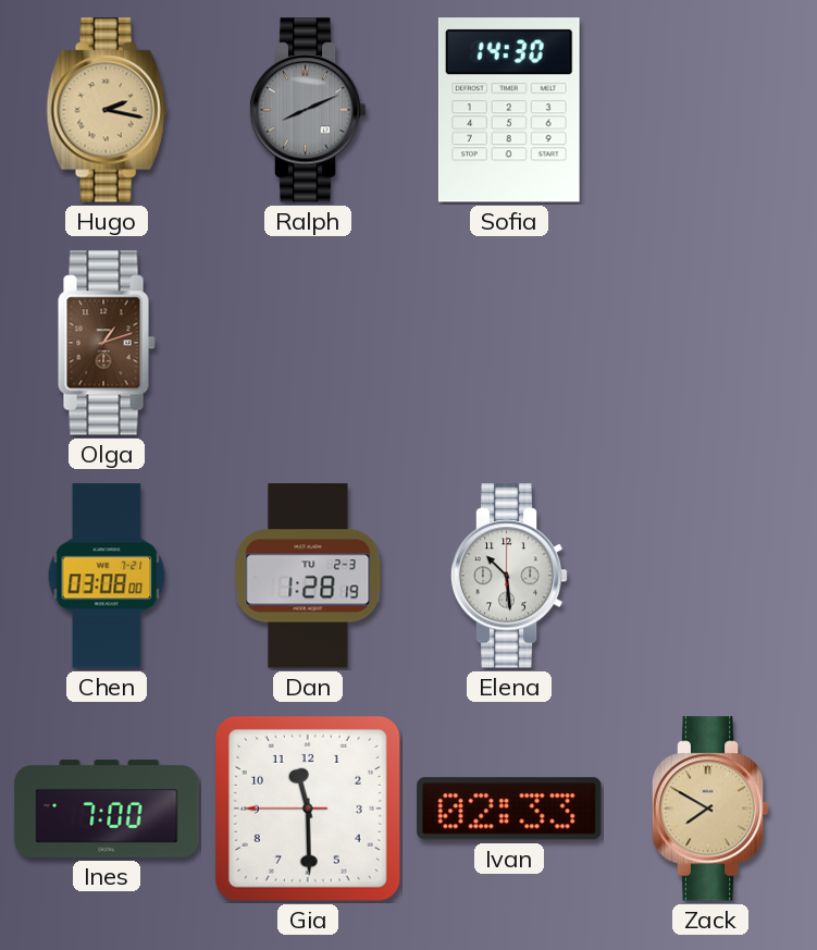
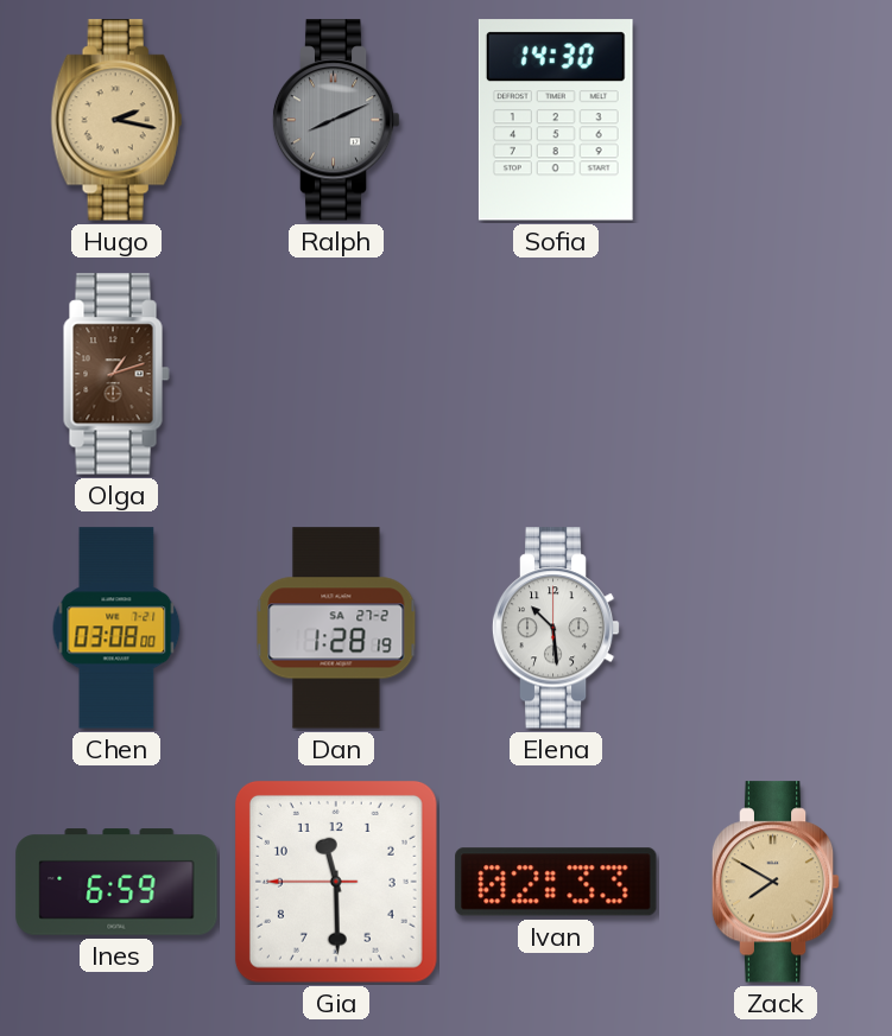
Dan date: TU 2-3 -> SA 27-2
Ines: 7:00 -> 6:59
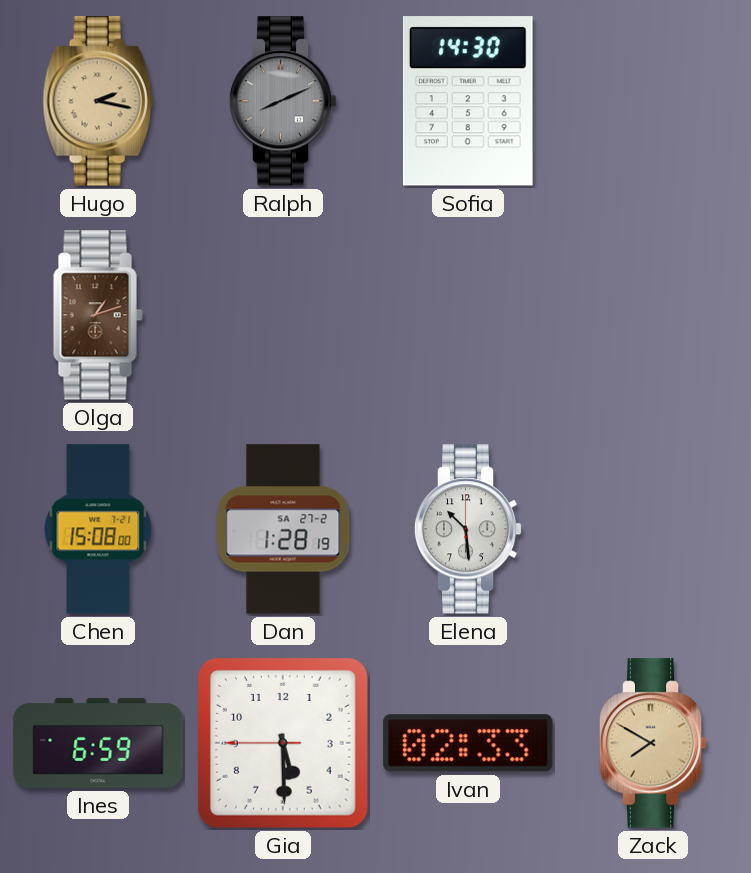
Chen: 03:08 -> 15:08
Gia: 11:29 -> 5:29
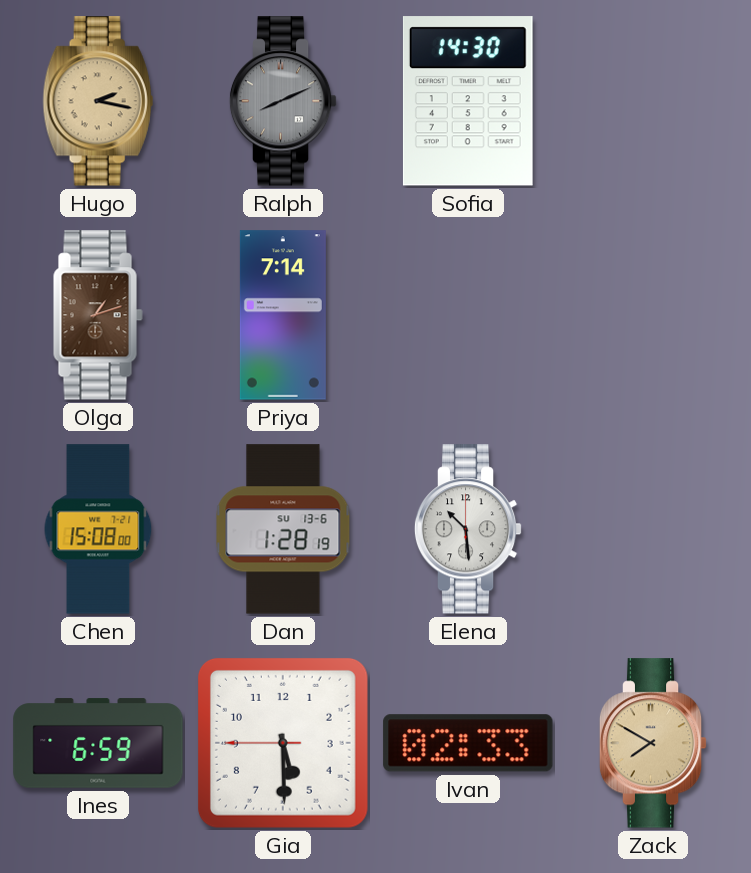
Priya: none -> 7:14
Dan date: SA 27-2 -> SU 13-6
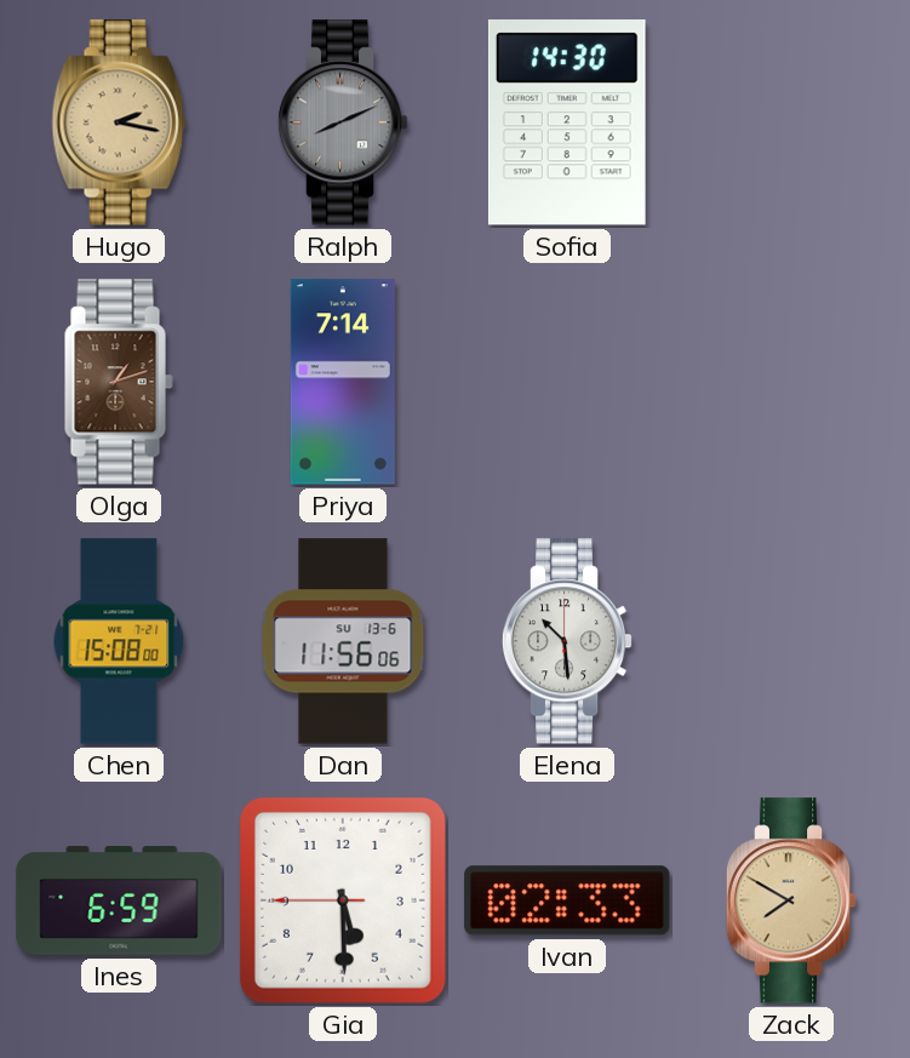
Dan: 1:28 -> 11:56
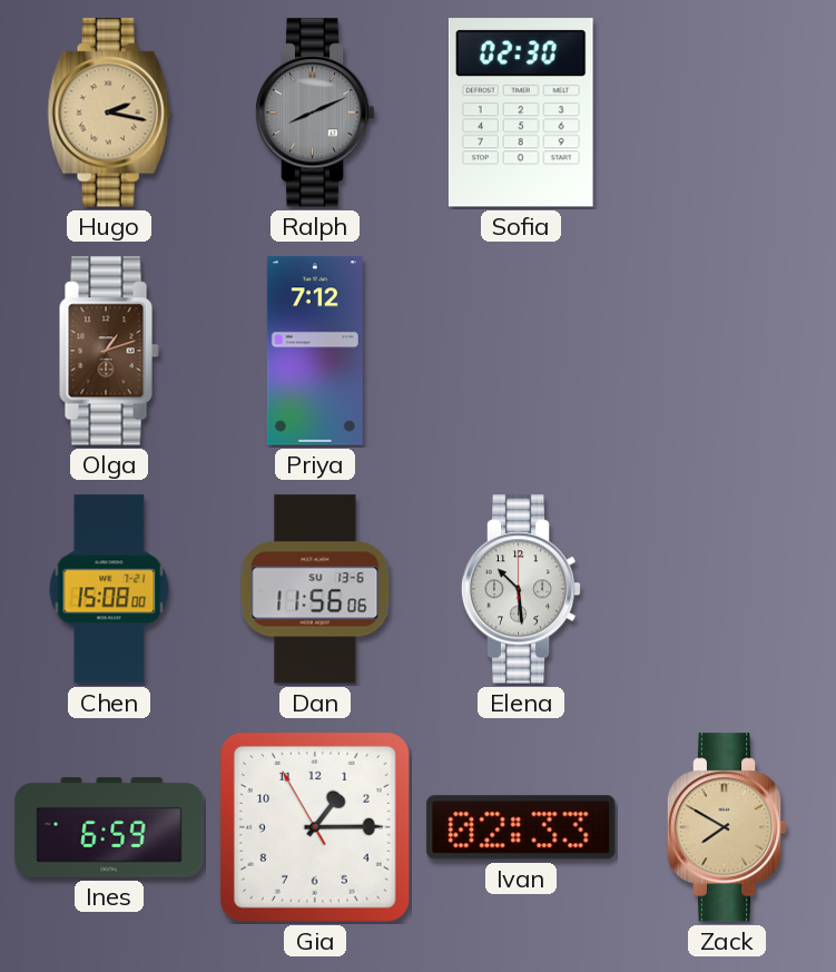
Sofia: 14:30 -> 02:30
Priya: 7:14 -> 7:12
Gia: 5:29 -> 1:14
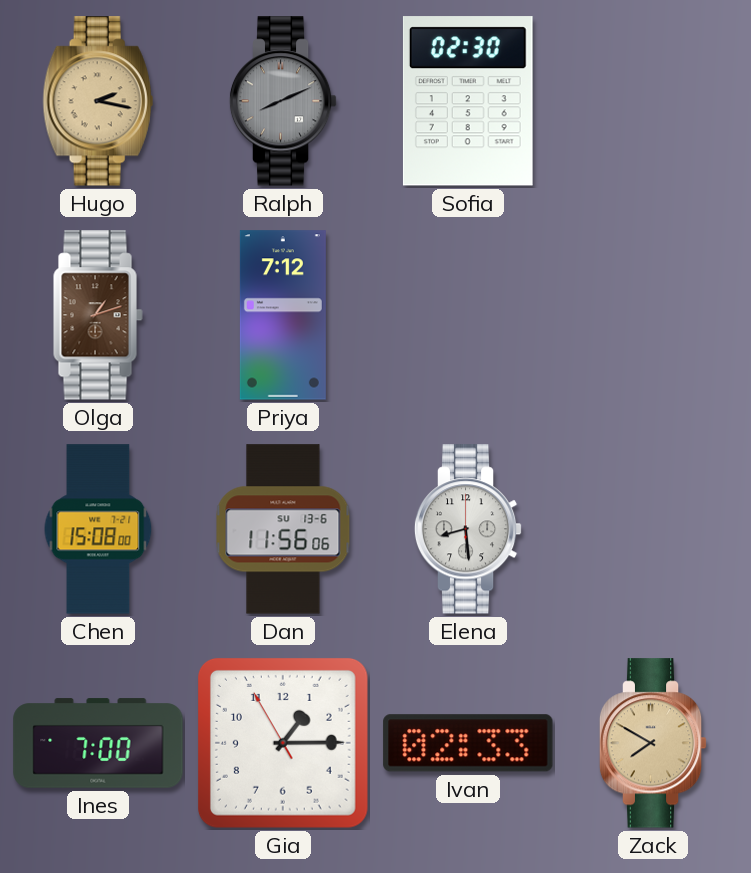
Elena: 10:29 -> 8:29
Ines: 6:59 -> 7:00
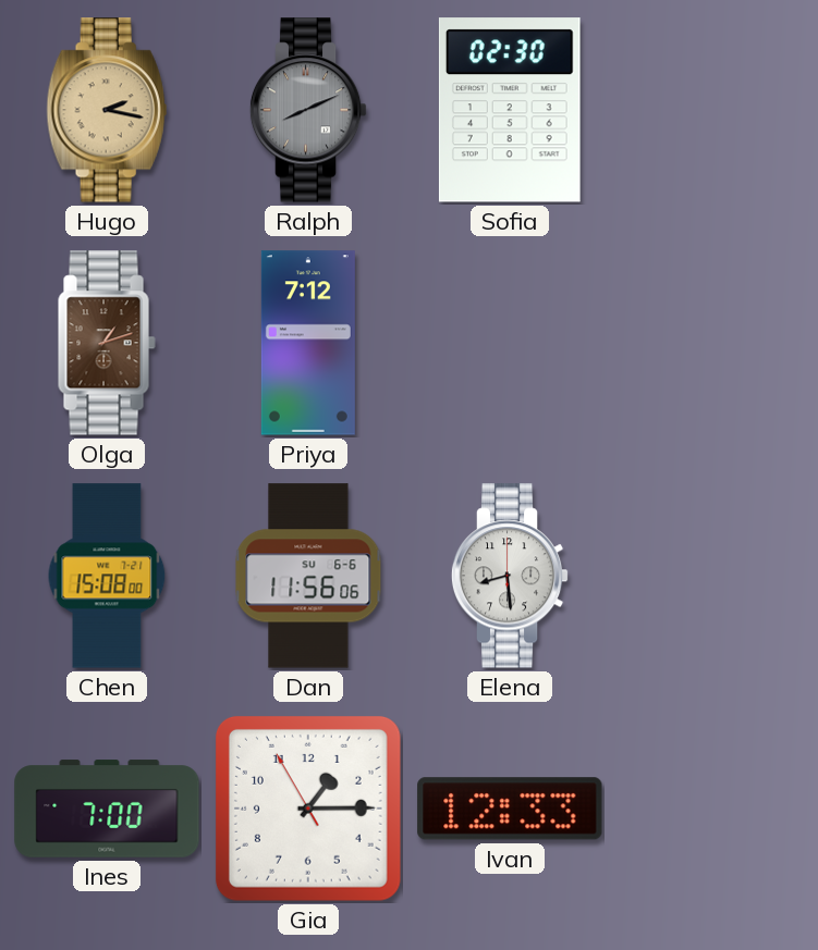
Dan date: SU 13-6 -> SU 6-6
Ivan: 02:33 -> 12:33
Zack: 7:50 -> none
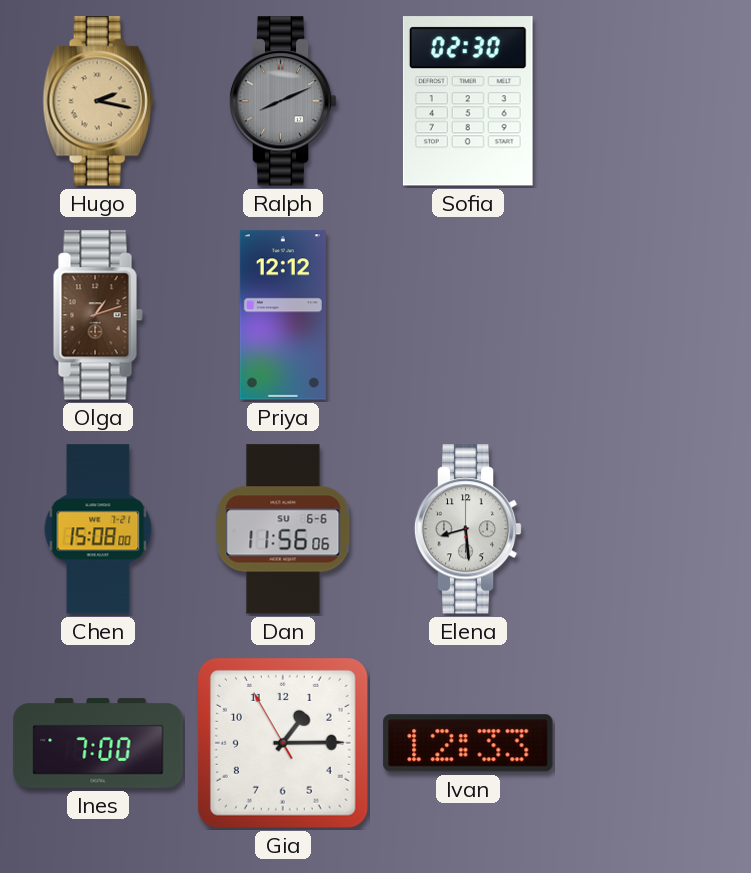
Priya: 7:12 -> 12:12
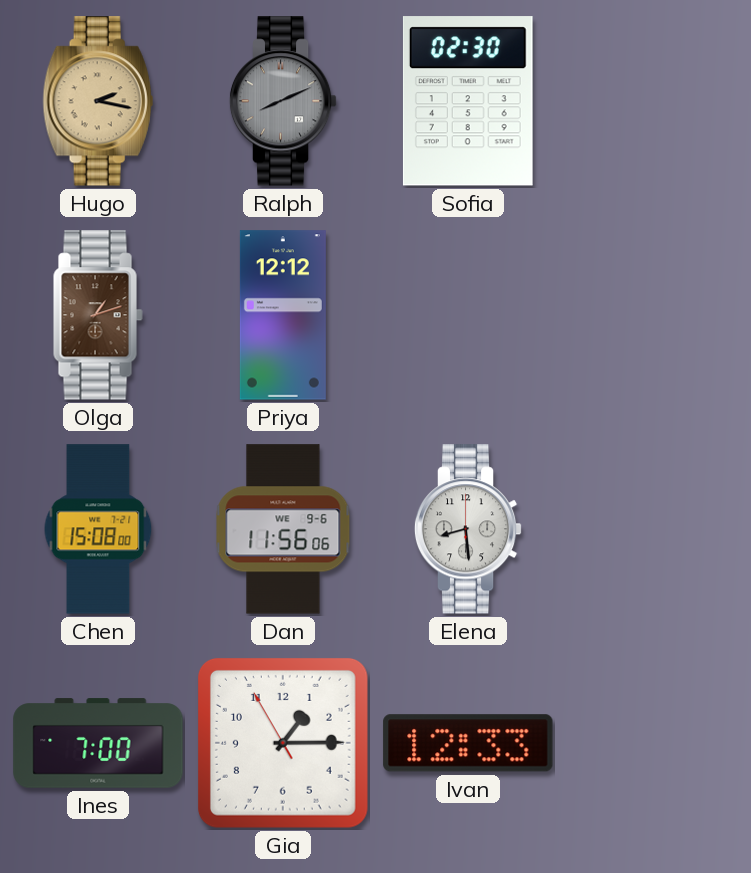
Dan date: SU 6-6 -> WE 9-6
